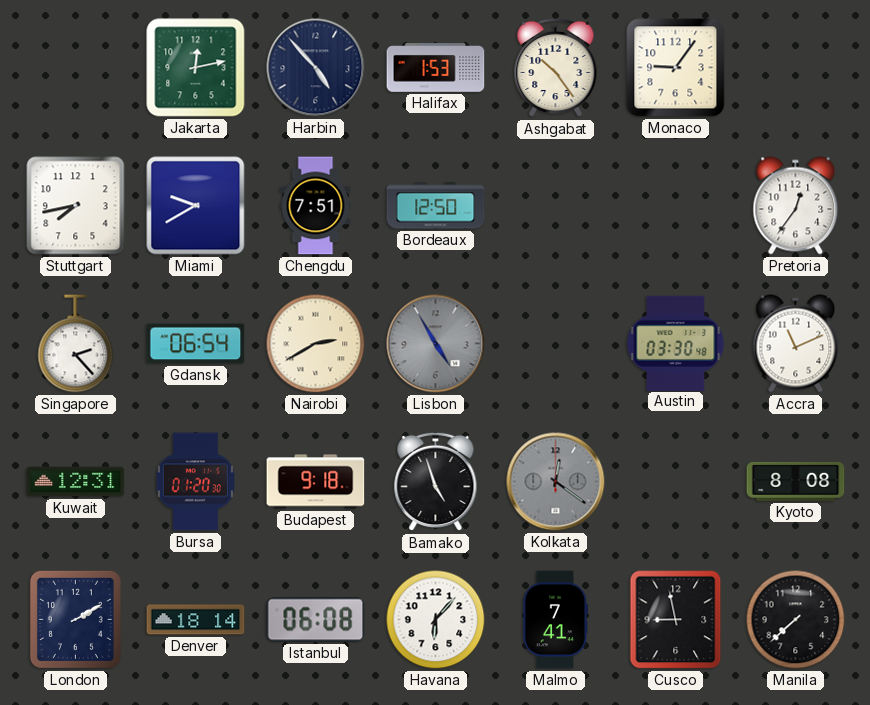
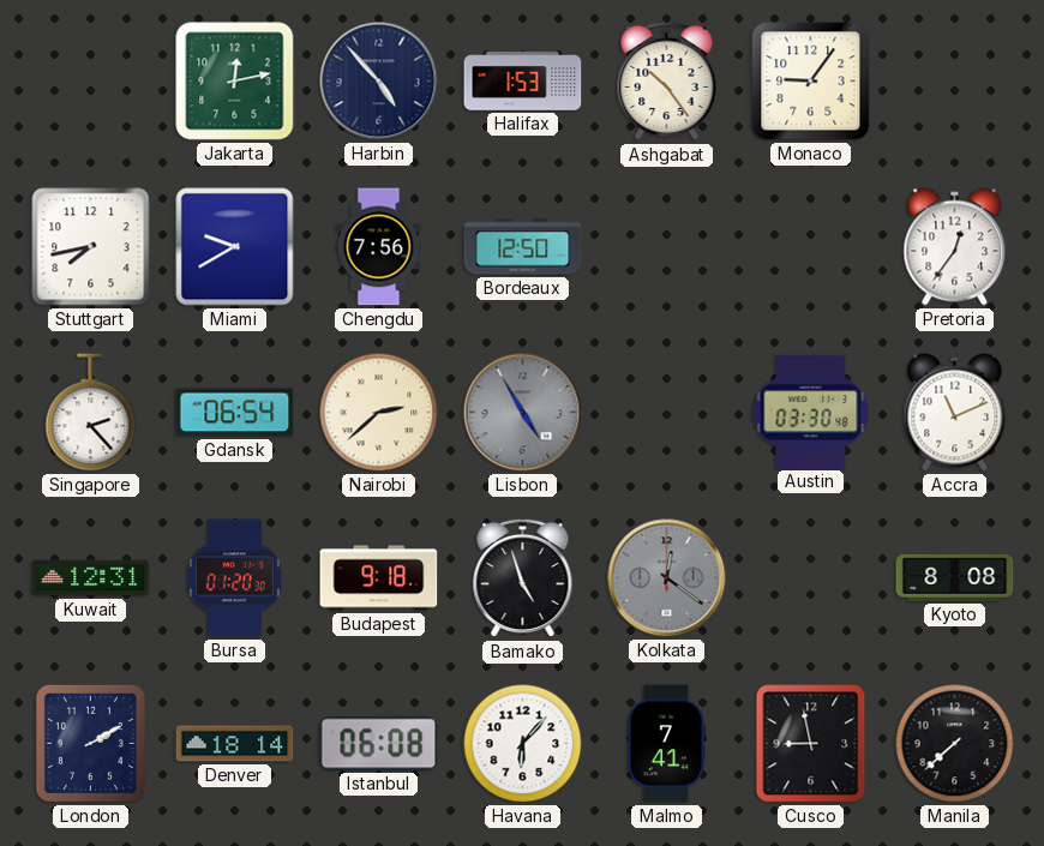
Chengdu: 7:51 -> 7:56
Nairobi: 2:40 -> 2:38
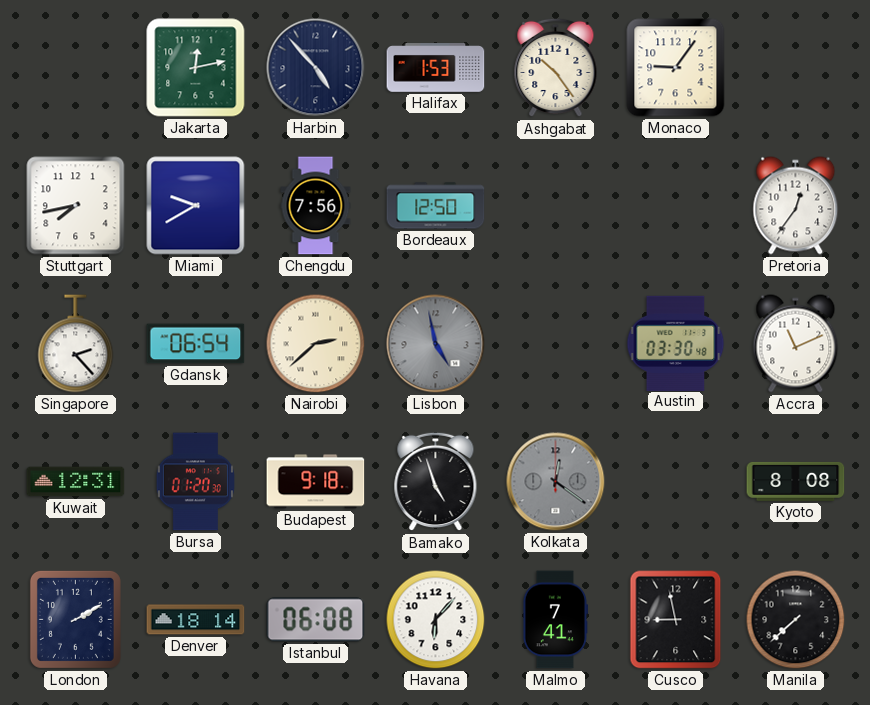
Lisbon: 4:55 -> 4:58
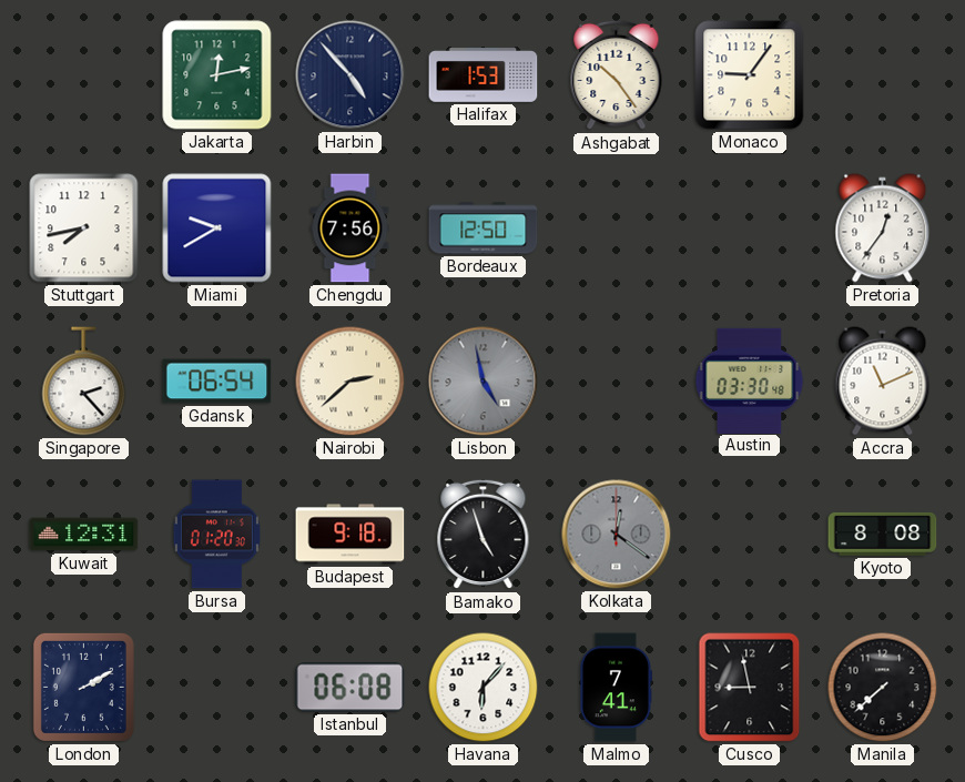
Denver: 18:14 -> none
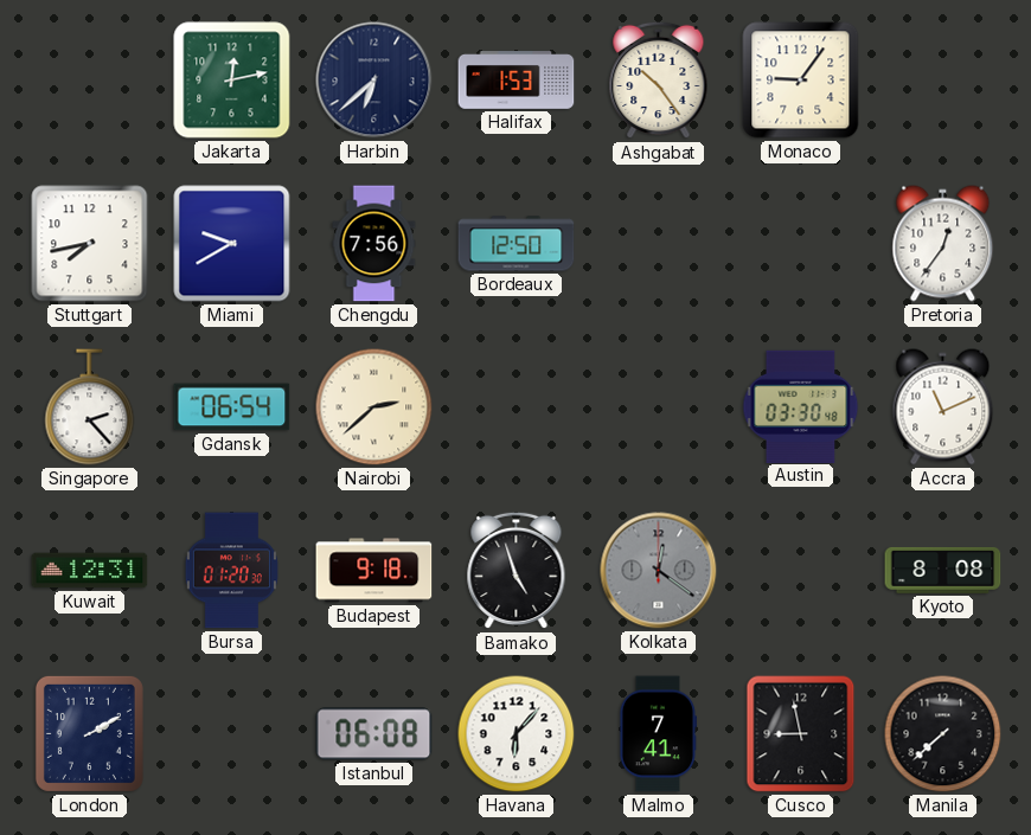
Harbin: 4:53 -> 6:38
Lisbon: 4:58 -> none
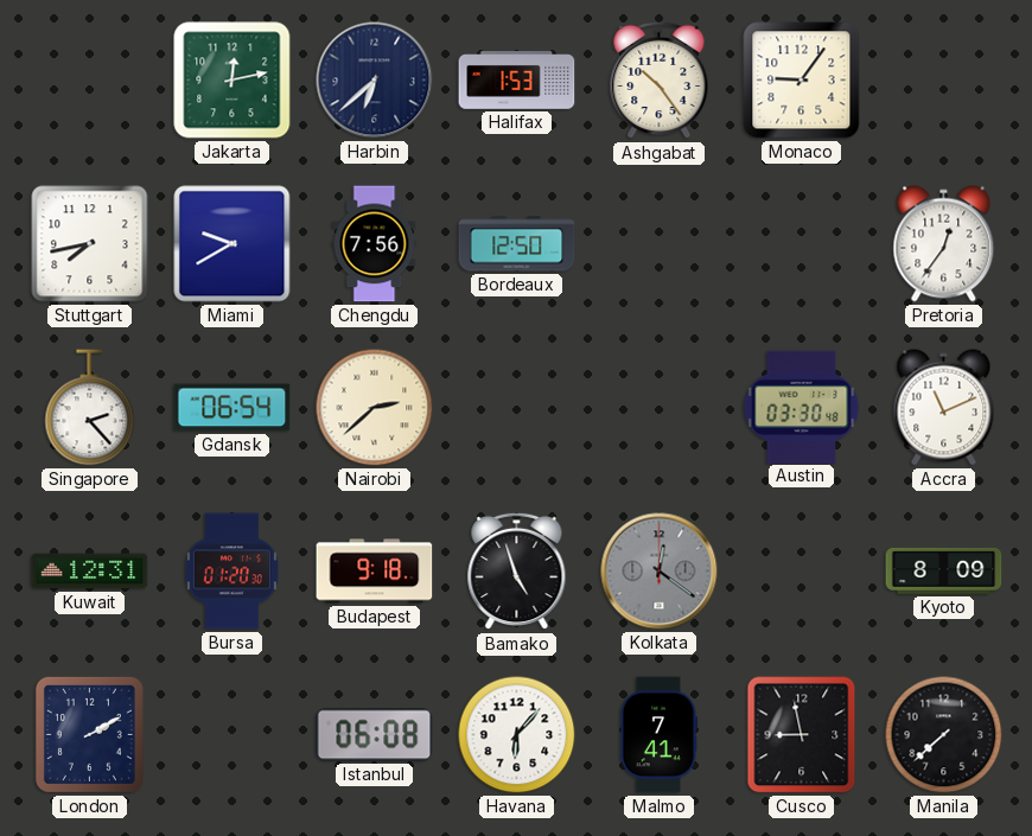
Kyoto: 8:08 -> 8:09
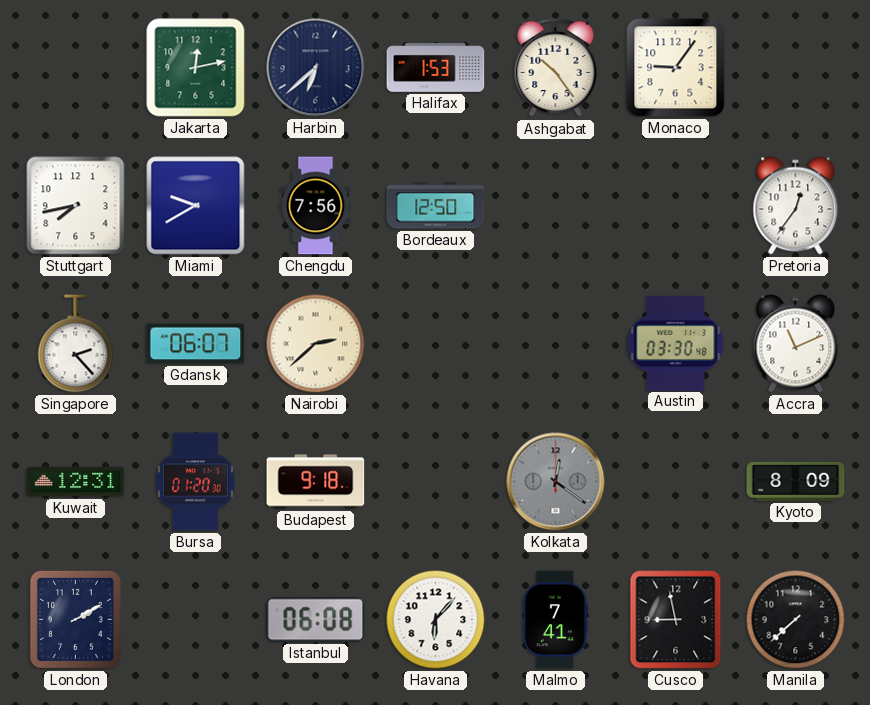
Gdansk: 06:54 -> 06:07
Bamako: 4:57 -> none
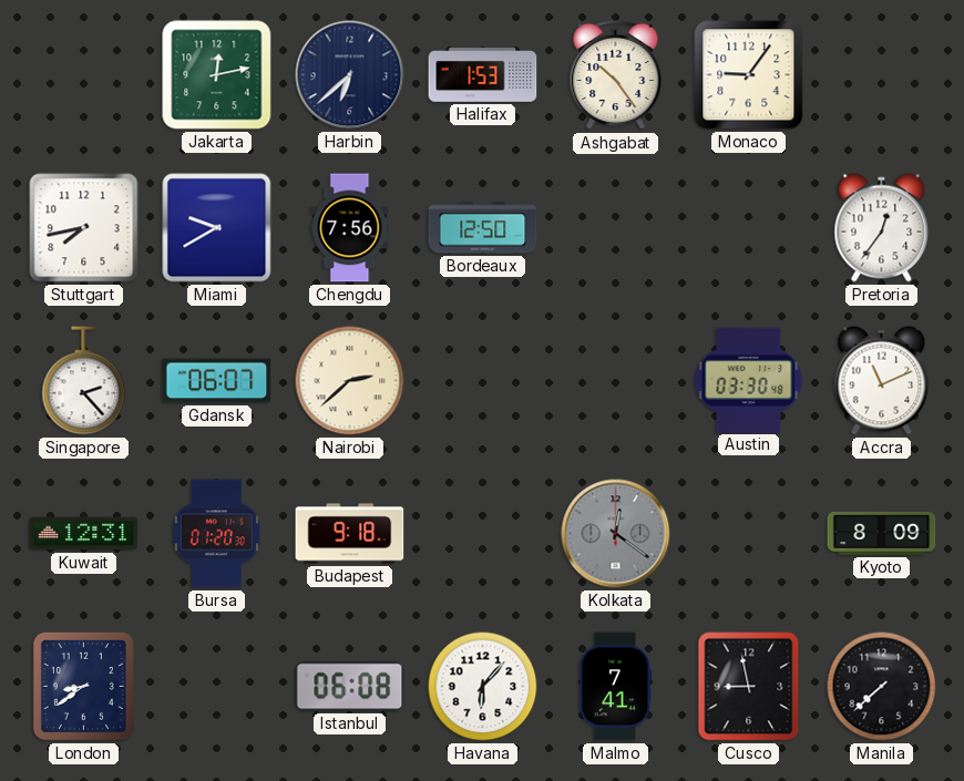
London: 2:10 -> 8:39
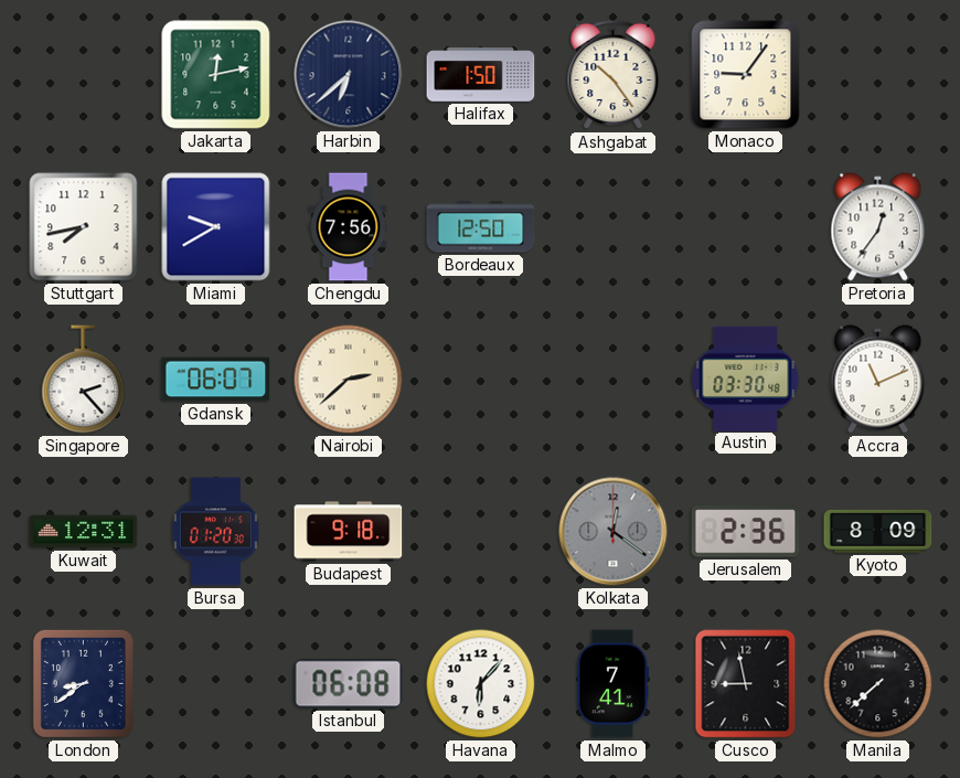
Halifax: 1:53 -> 1:50
Jerusalem: none -> 2:36
